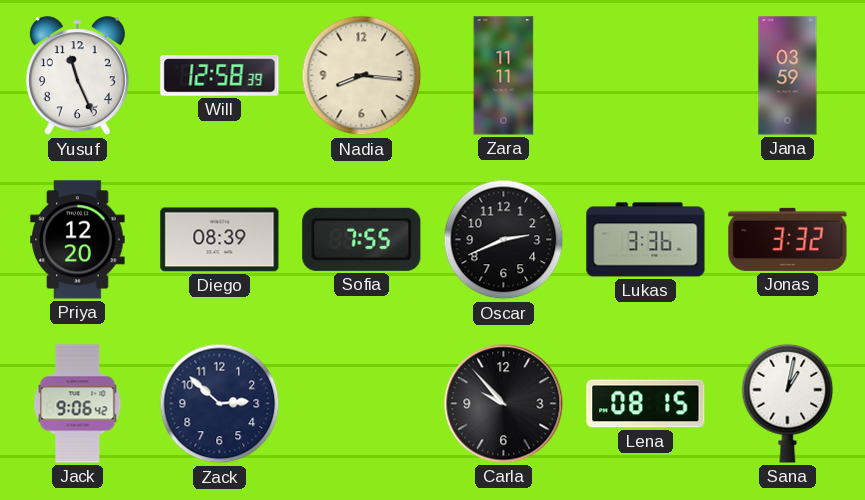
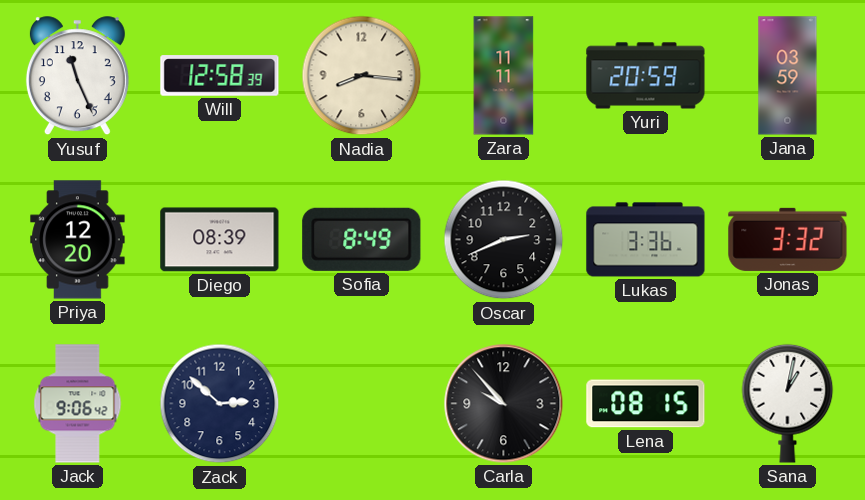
Yuri: none -> 20:59
Sofia: 7:55 -> 8:49
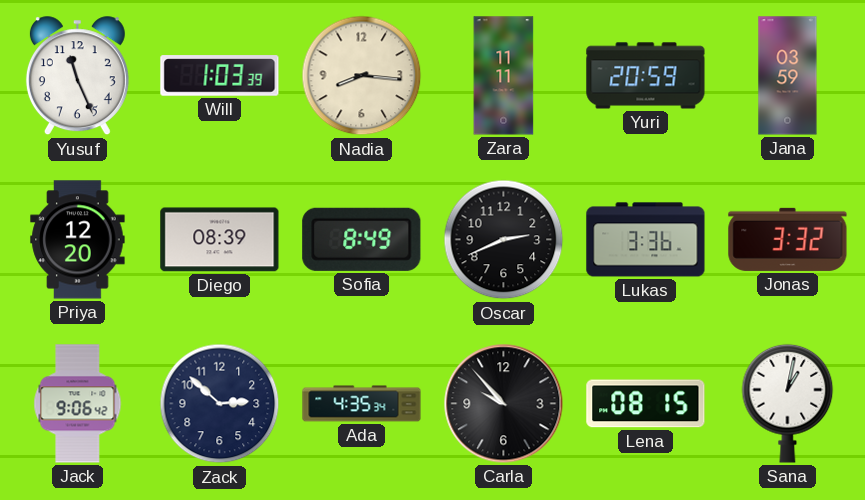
Will: 12:58 -> 1:03
Ada: none -> 4:35
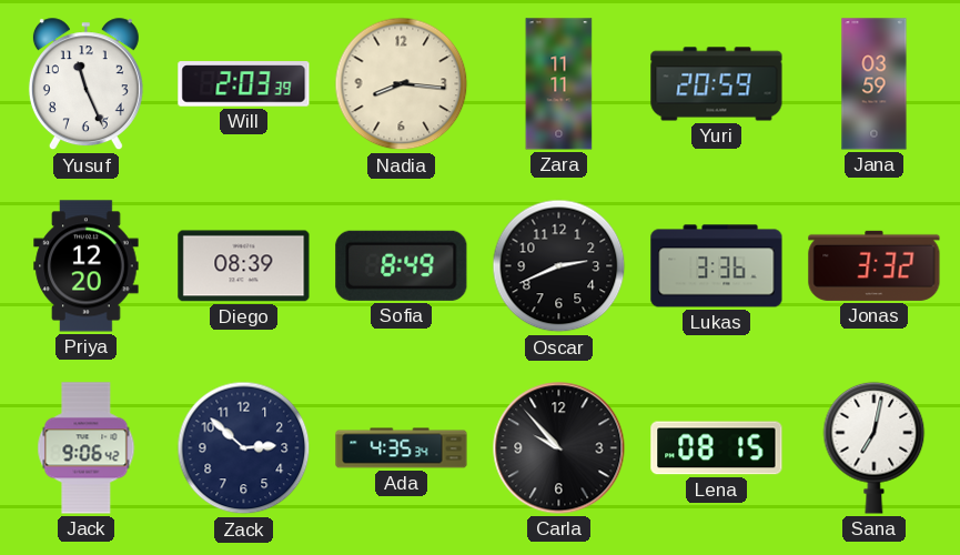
Will: 1:03 -> 2:03
Sana: 1:02 -> 7:02
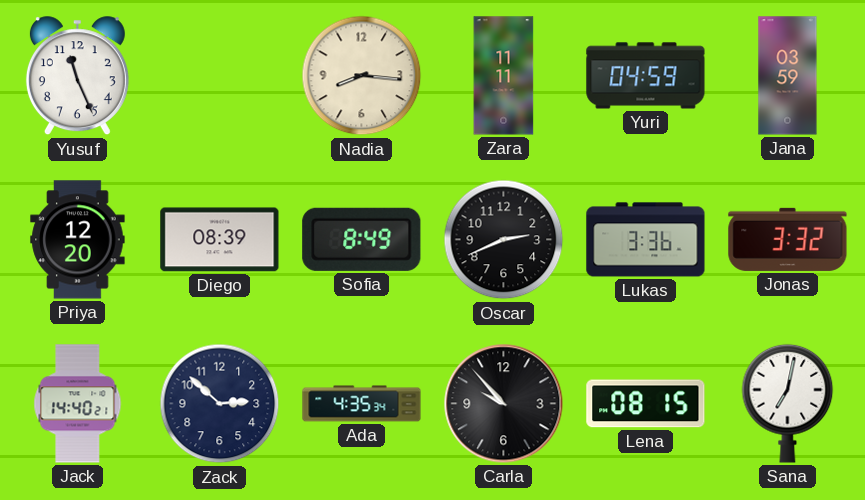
Will: 2:03 -> none
Yuri: 20:59 -> 04:59
Jack: 9:06 -> 14:40
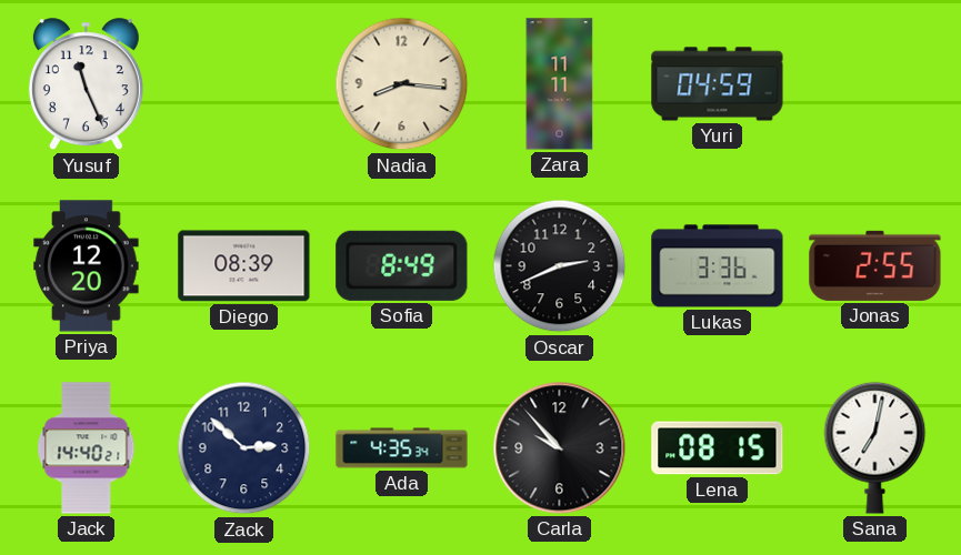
Jana: 03:59 -> none
Jonas: 3:32 -> 2:55
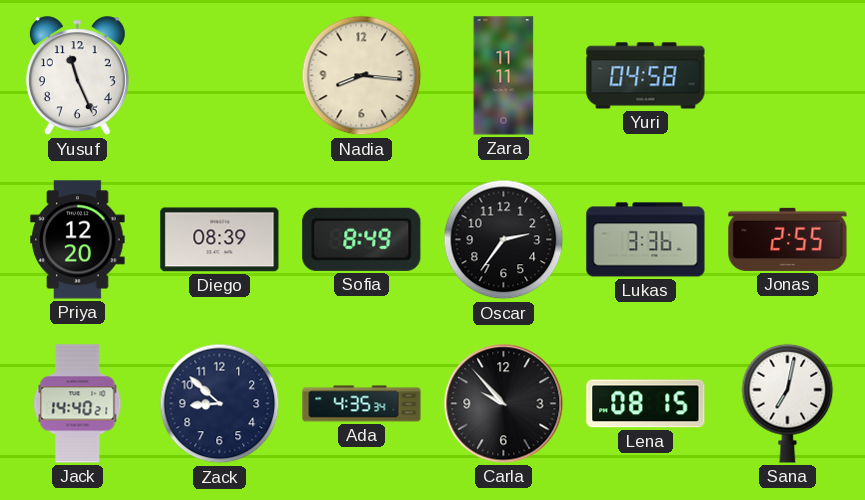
Yuri: 04:59 -> 04:58
Oscar: 2:41 -> 2:36
Zack: 2:52 -> 8:52
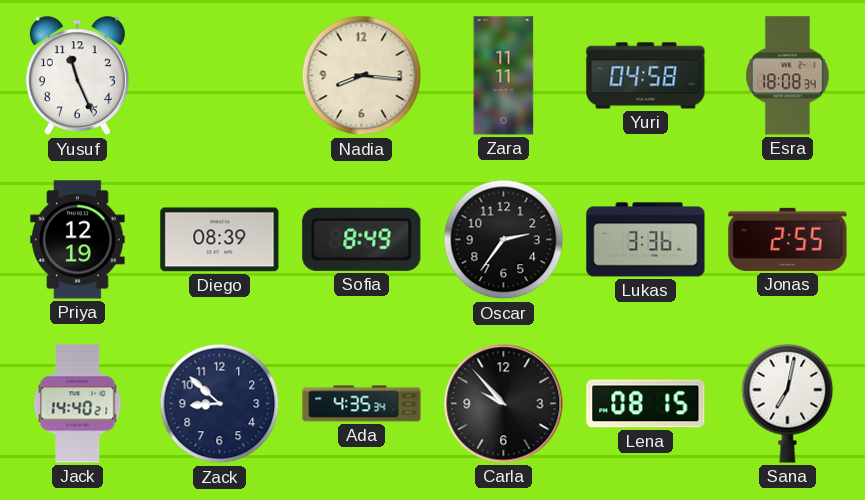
Esra: none -> 18:08
Priya: 12:20 -> 12:19
